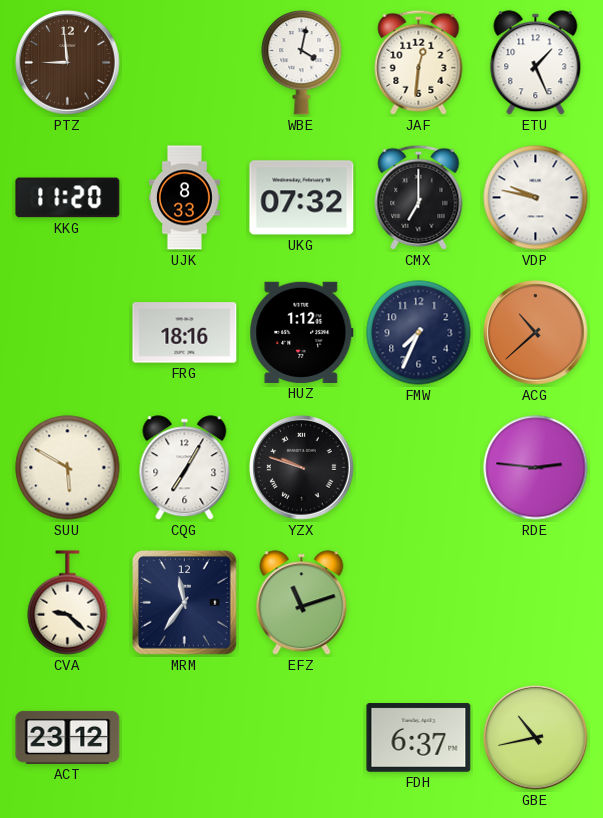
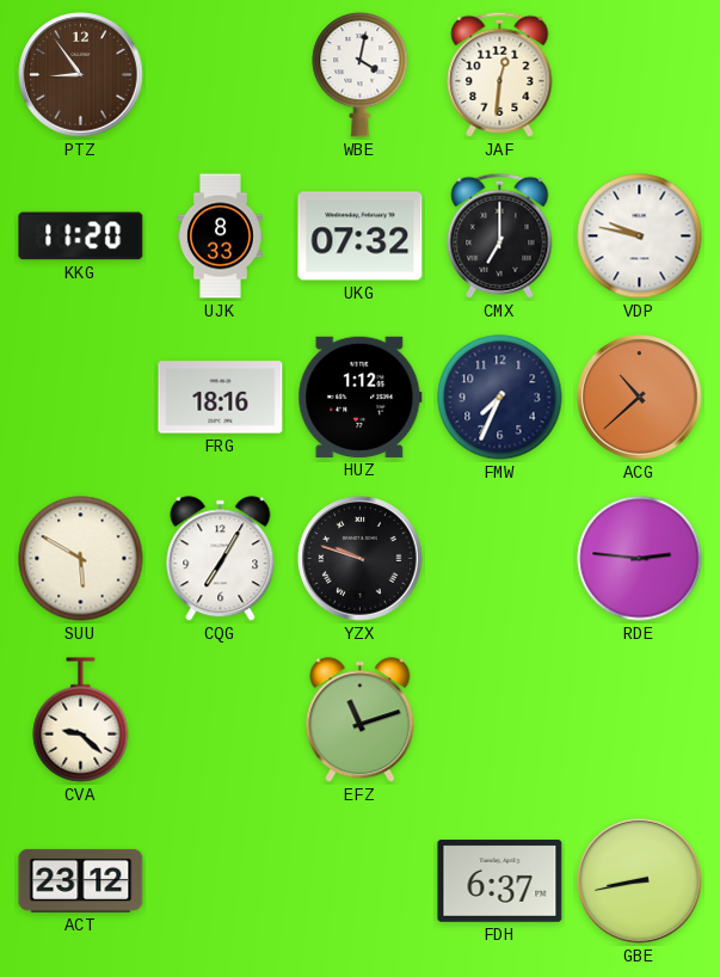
PTZ: 8:59 -> 8:54
ETU: 1:26 -> none
MRM: 11:36 -> none
GBE: 10:43 -> 8:43
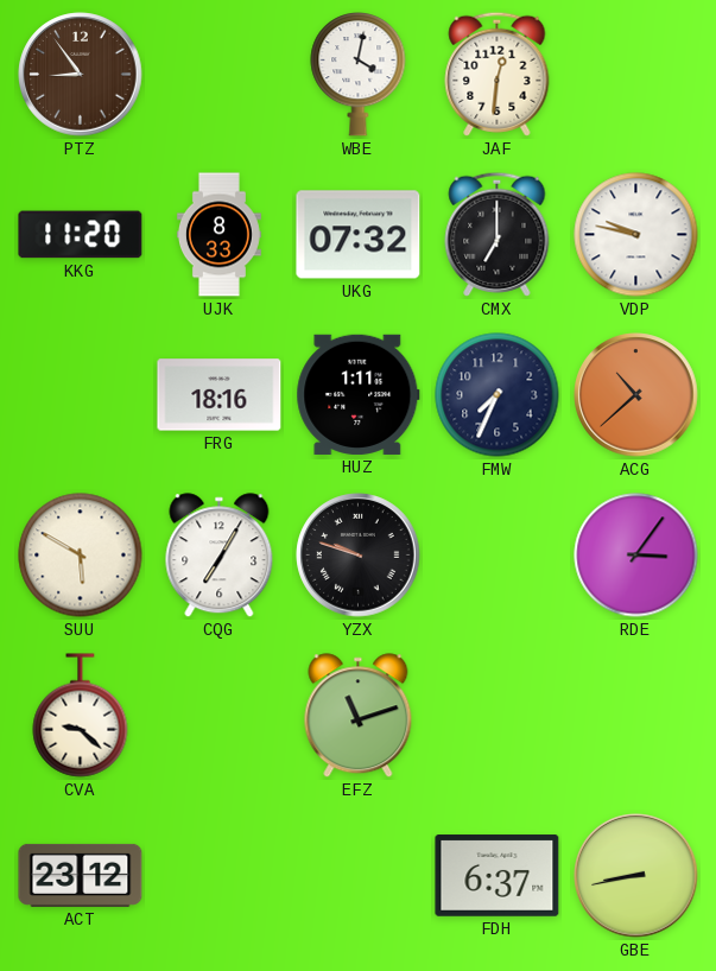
HUZ: 1:12 -> 1:11
RDE: 2:46 -> 3:06
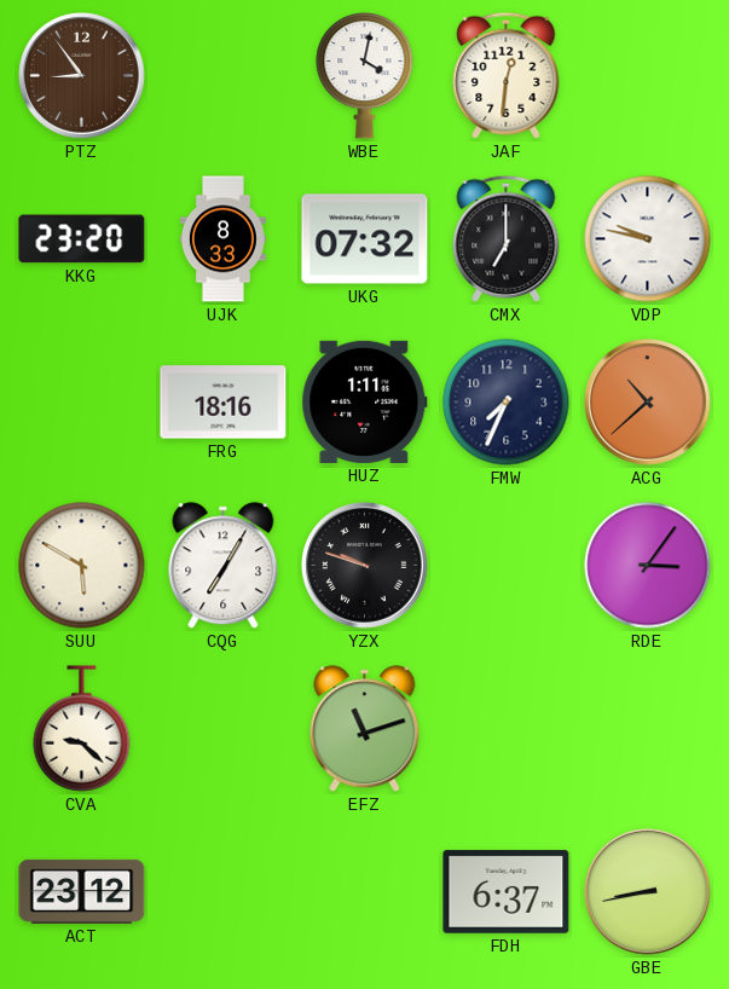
KKG: 11:20 -> 23:20
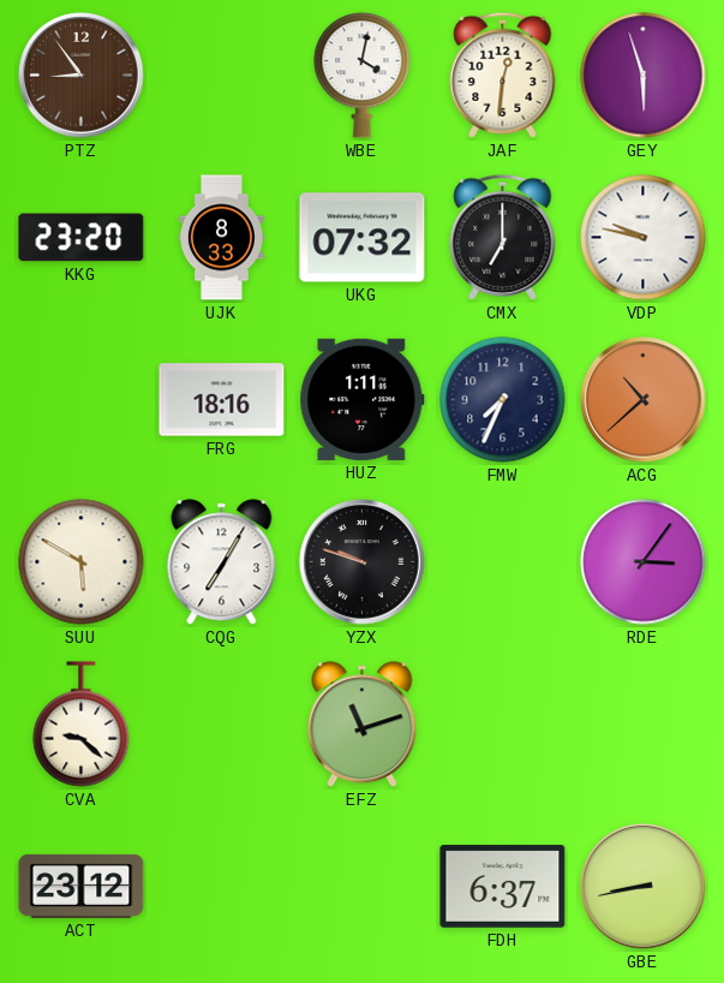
GEY: none -> 5:57
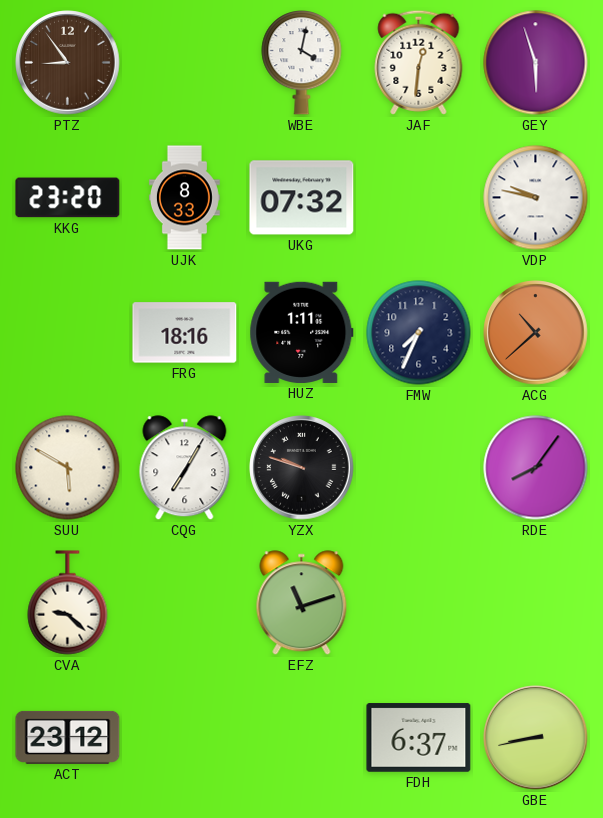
CMX: 7:00 -> none
RDE: 3:06 -> 8:06
